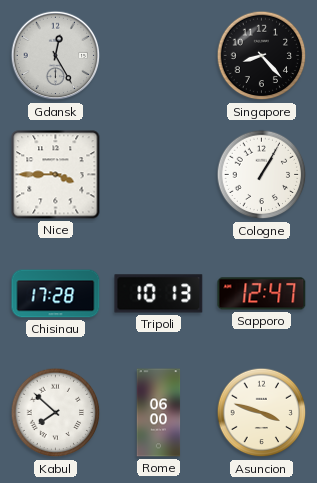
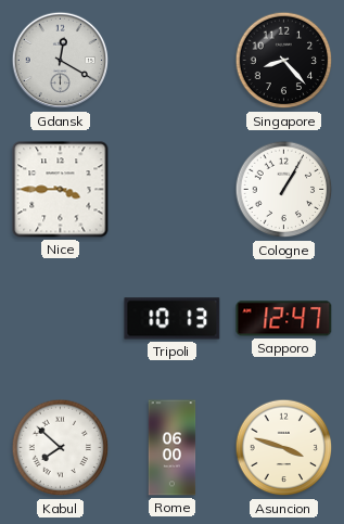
Gdansk: 12:25 -> 12:20
Chisinau: 17:28 -> none
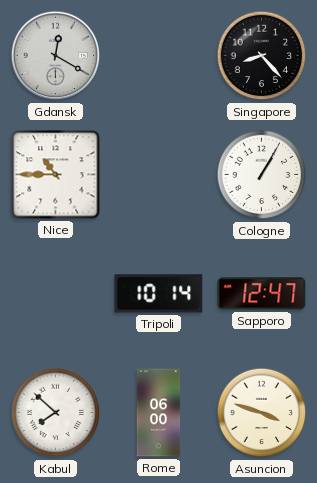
Nice: 3:45 -> 10:45
Tripoli: 10:13 -> 10:14
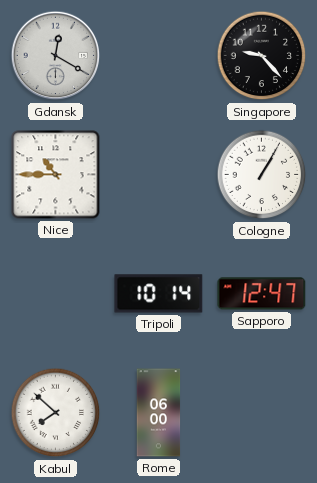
Singapore: 8:23 -> 9:23
Asuncion: 3:48 -> none
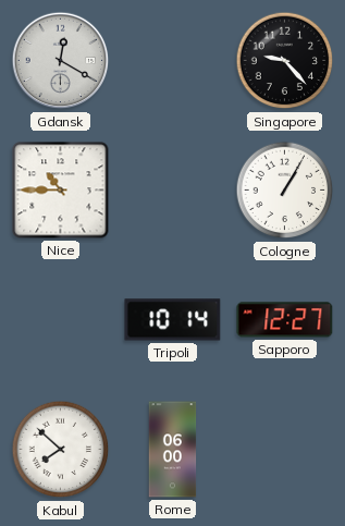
Sapporo: 12:47 -> 12:27
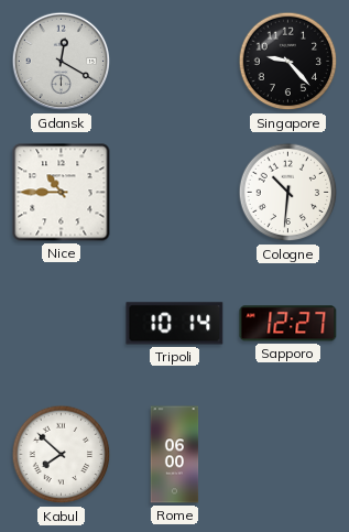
Cologne: 1:05 -> 10:31
